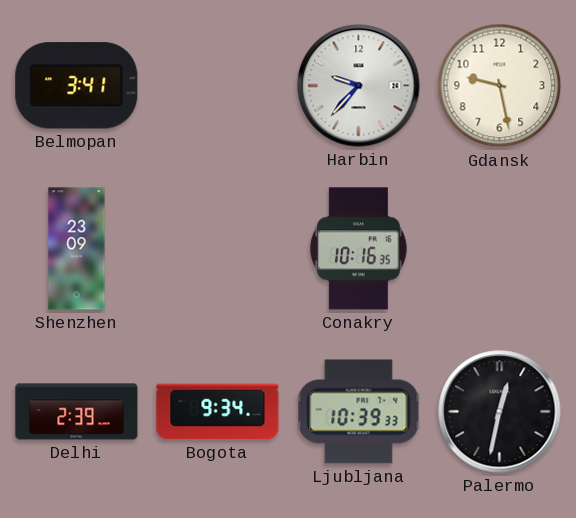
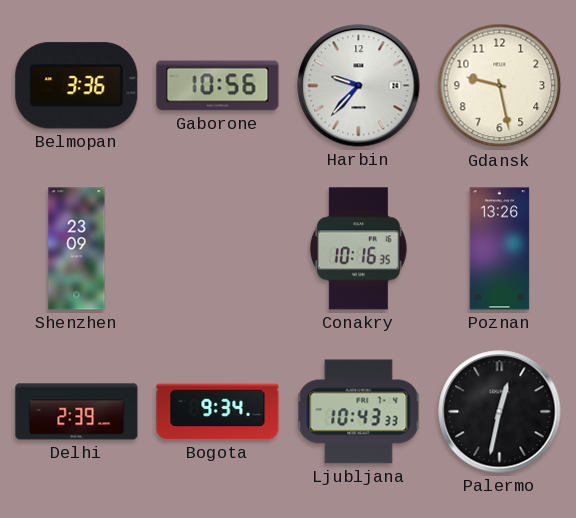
Belmopan: 3:41 -> 3:36
Gaborone: none -> 10:56
Poznan: none -> 13:26
Ljubljana: 10:39 -> 10:43
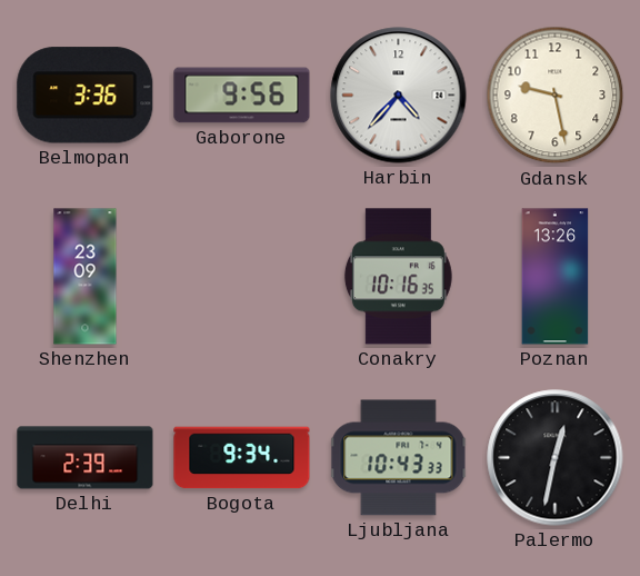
Gaborone: 10:56 -> 9:56
Harbin: 9:37 -> 4:37
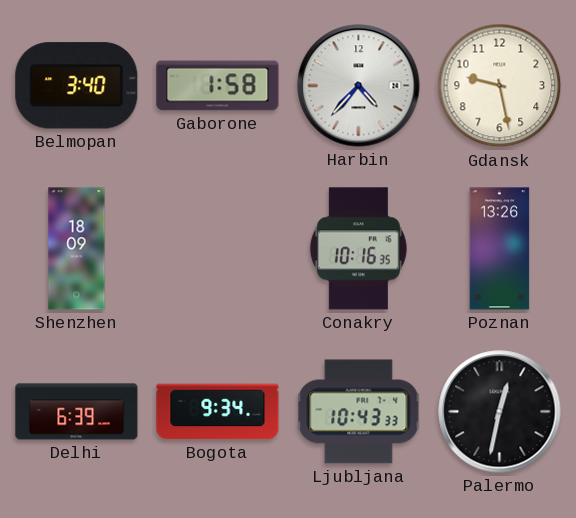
Belmopan: 3:36 -> 3:40
Gaborone: 9:56 -> 1:58
Shenzhen: 23:09 -> 18:09
Delhi: 2:39 -> 6:39
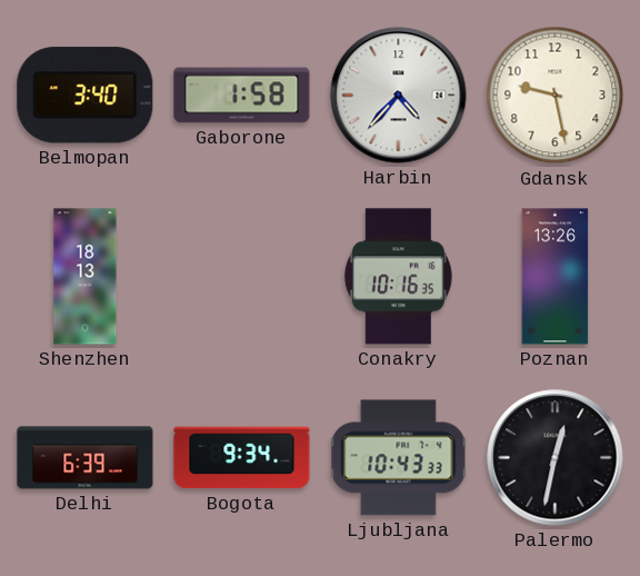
Shenzhen: 18:09 -> 18:13
